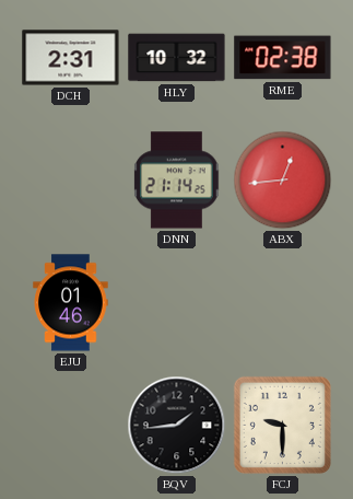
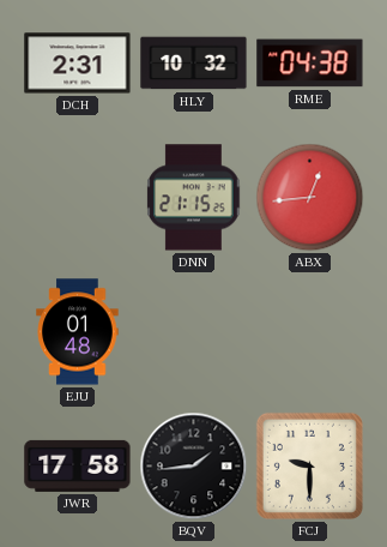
RME: 02:38 -> 04:38
DNN: 21:14 -> 21:15
EJU: 01:46 -> 01:48
JWR: none -> 17:58
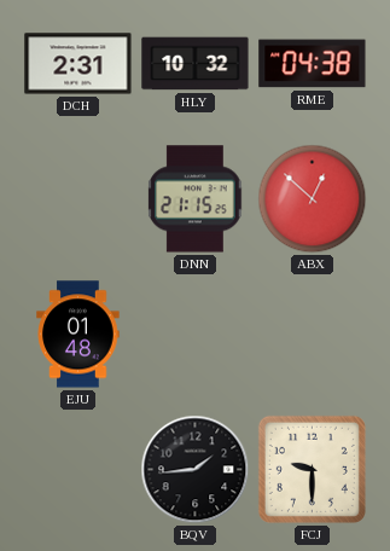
ABX: 12:44 -> 12:52
JWR: 17:58 -> none
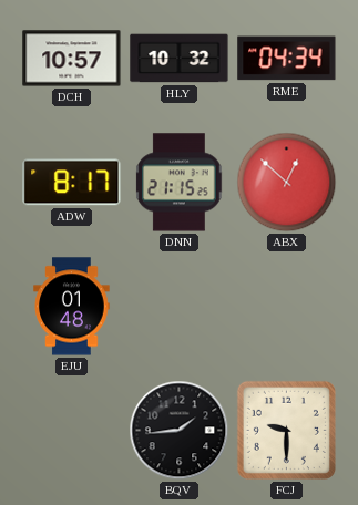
DCH: 2:31 -> 10:57
RME: 04:38 -> 04:34
ADW: none -> 8:17
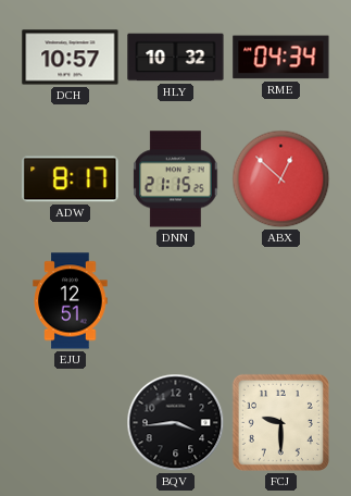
EJU: 01:48 -> 12:51
BQV: 1:44 -> 3:44
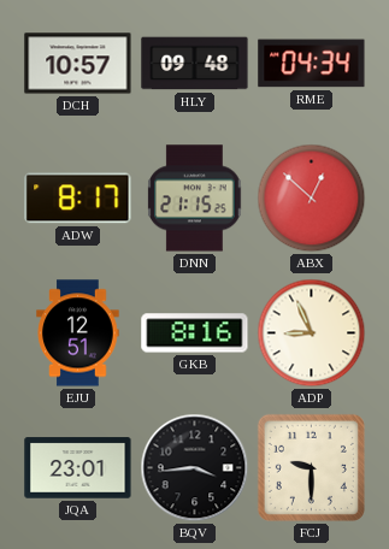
HLY: 10:32 -> 09:48
GKB: none -> 8:16
ADP: none -> 8:56
JQA: none -> 23:01
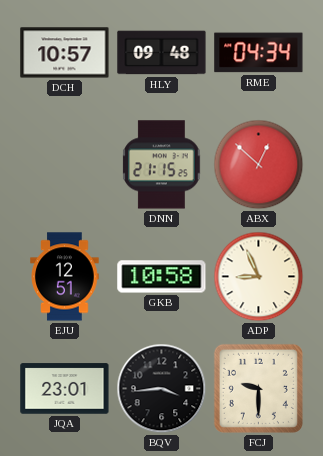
ADW: 8:17 -> none
GKB: 8:16 -> 10:58
